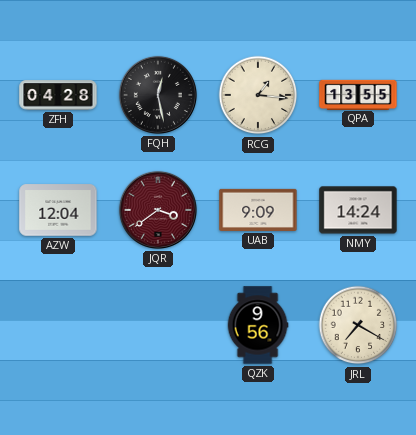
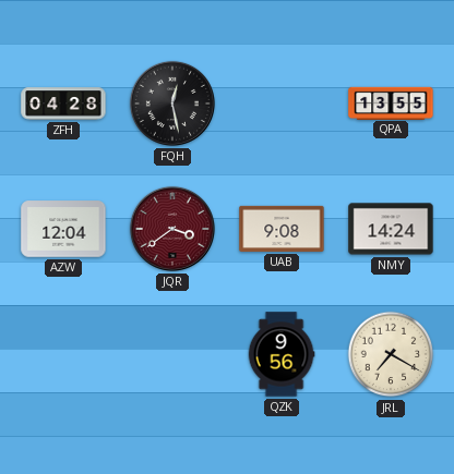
RCG: 1:16 -> none
UAB: 9:09 -> 9:08
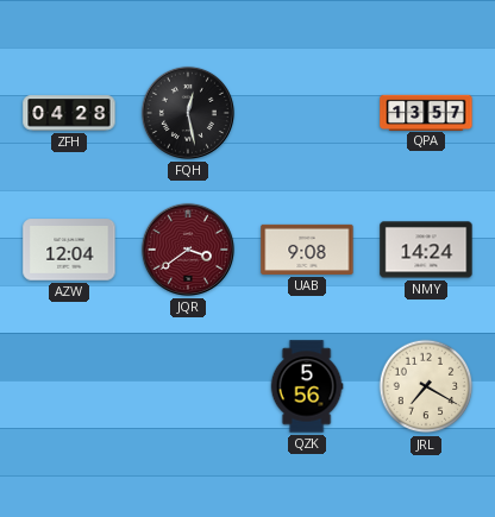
QPA: 13:55 -> 13:57
QZK: 9:56 -> 5:56
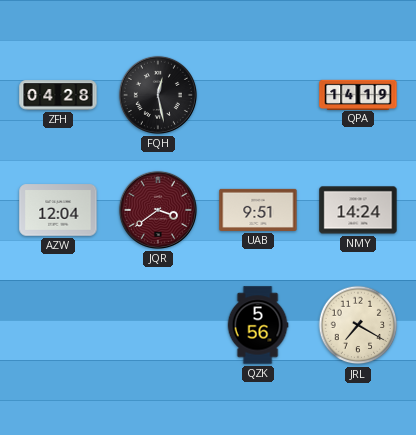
QPA: 13:57 -> 14:19
UAB: 9:08 -> 9:51
